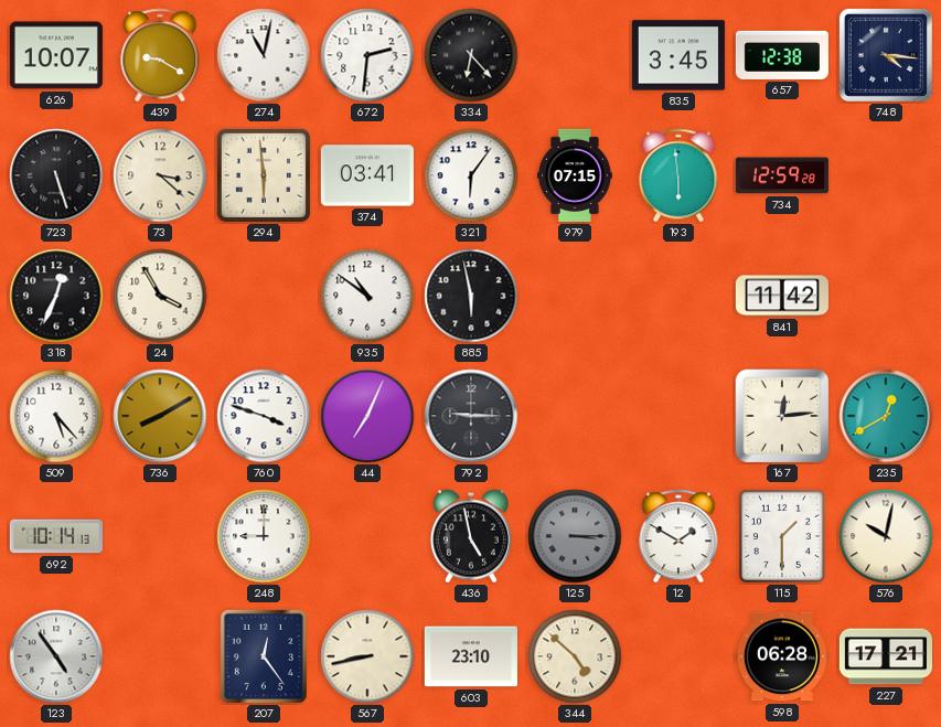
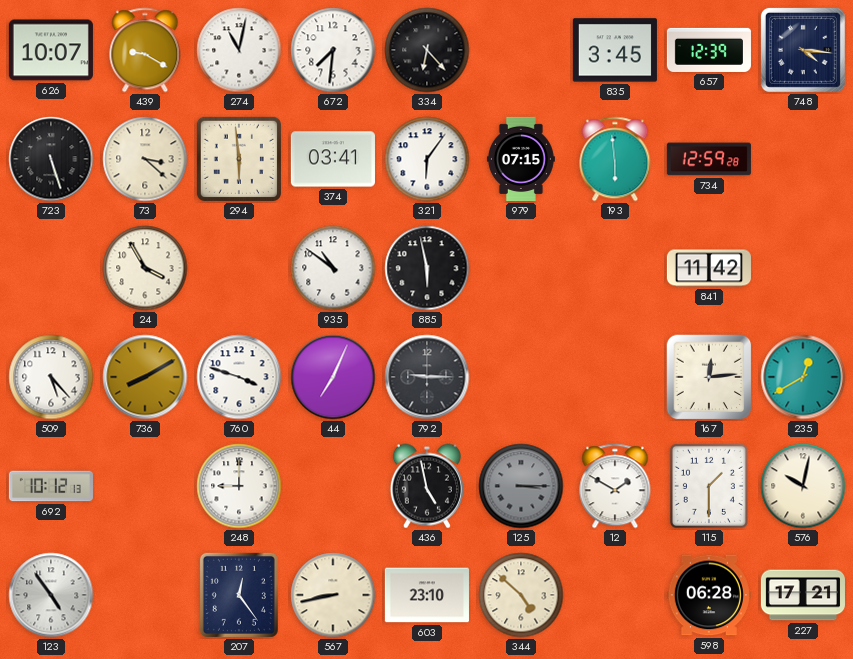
672: 2:31 -> 7:31
657: 12:38 -> 12:39
318: 12:34 -> none
692: 10:14 -> 10:12
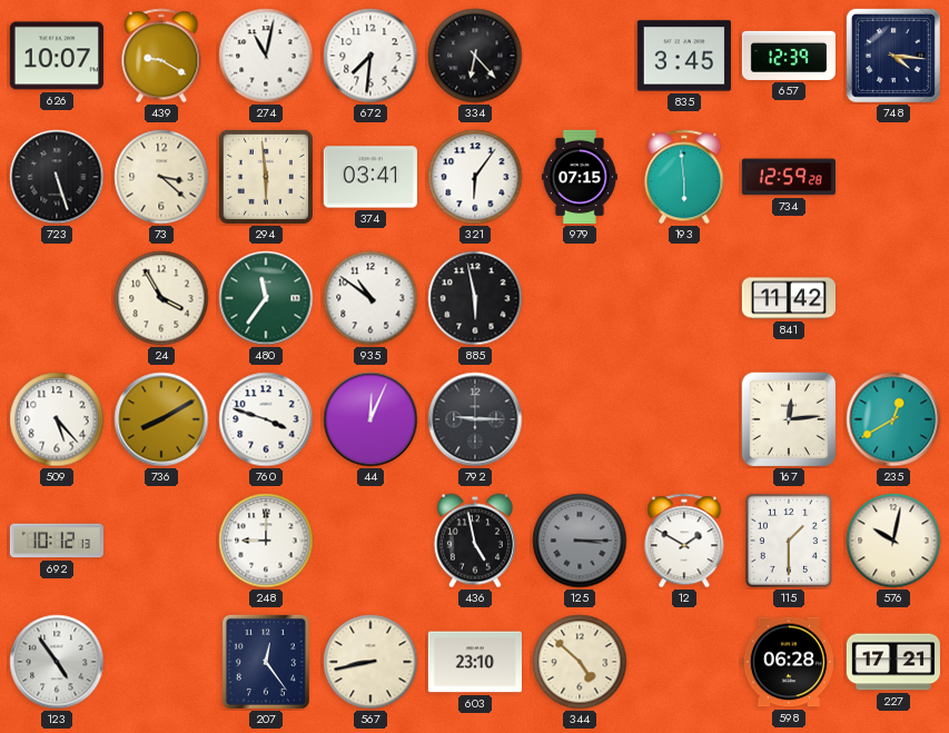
480: none -> 11:36
44: 7:04 -> 12:04
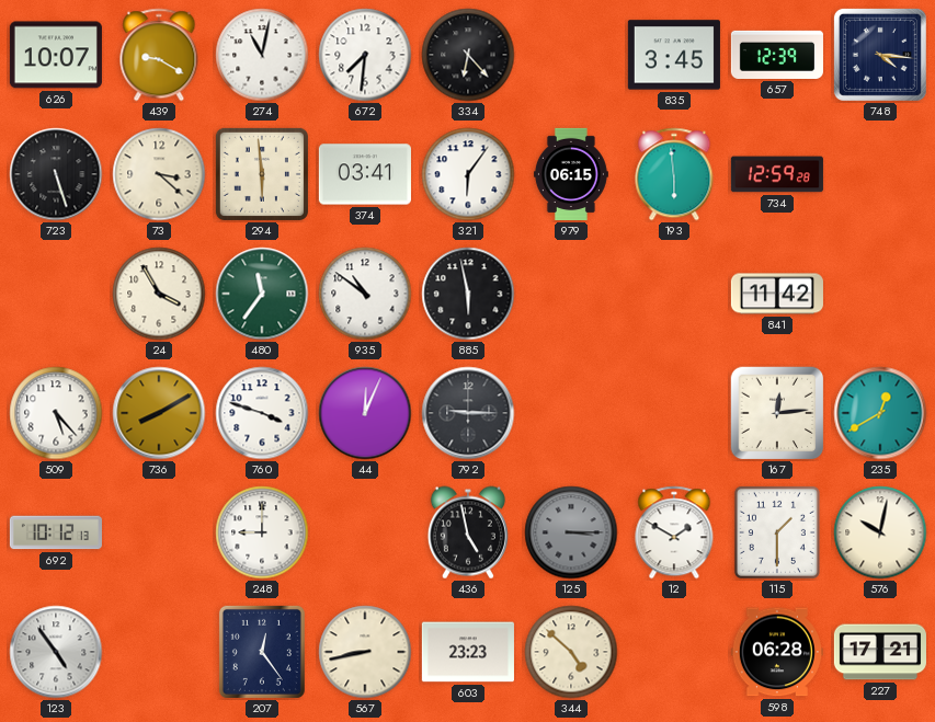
979: 07:15 -> 06:15
603: 23:10 -> 23:23
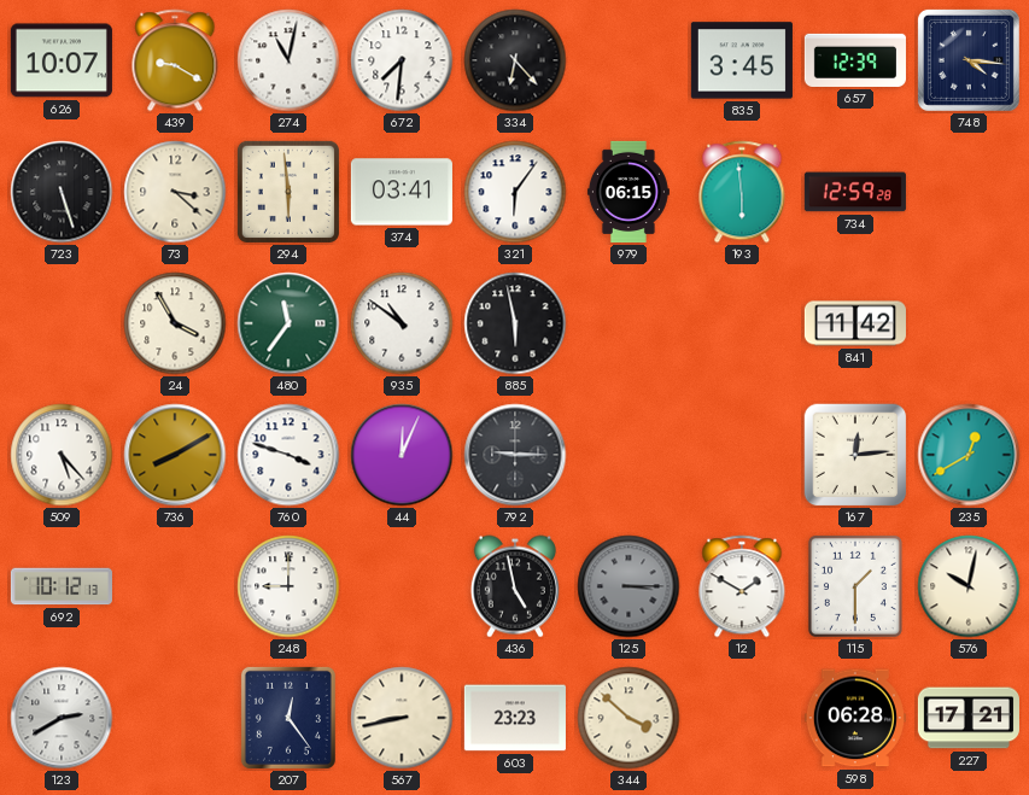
123: 4:54 -> 2:40
344: 4:52 -> 3:52
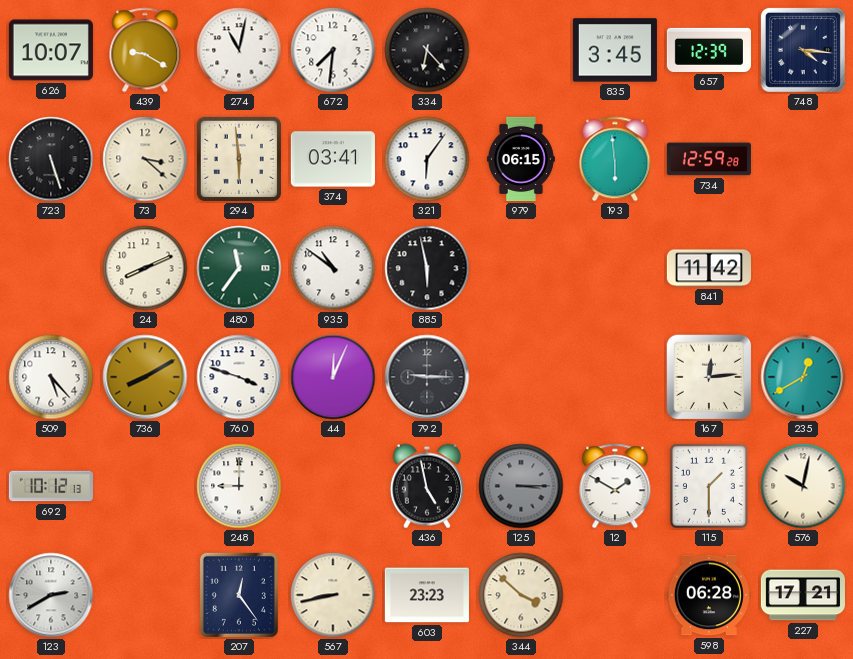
24: 3:55 -> 8:11
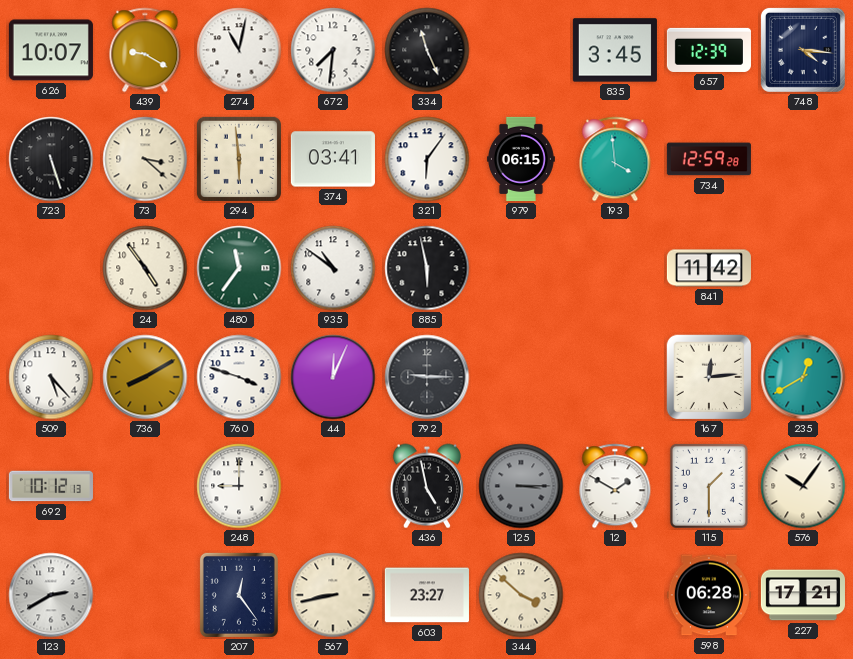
334: 6:23 -> 11:26
193: 5:59 -> 3:59
24: 8:11 -> 4:54
576: 10:02 -> 10:06
603: 23:23 -> 23:27
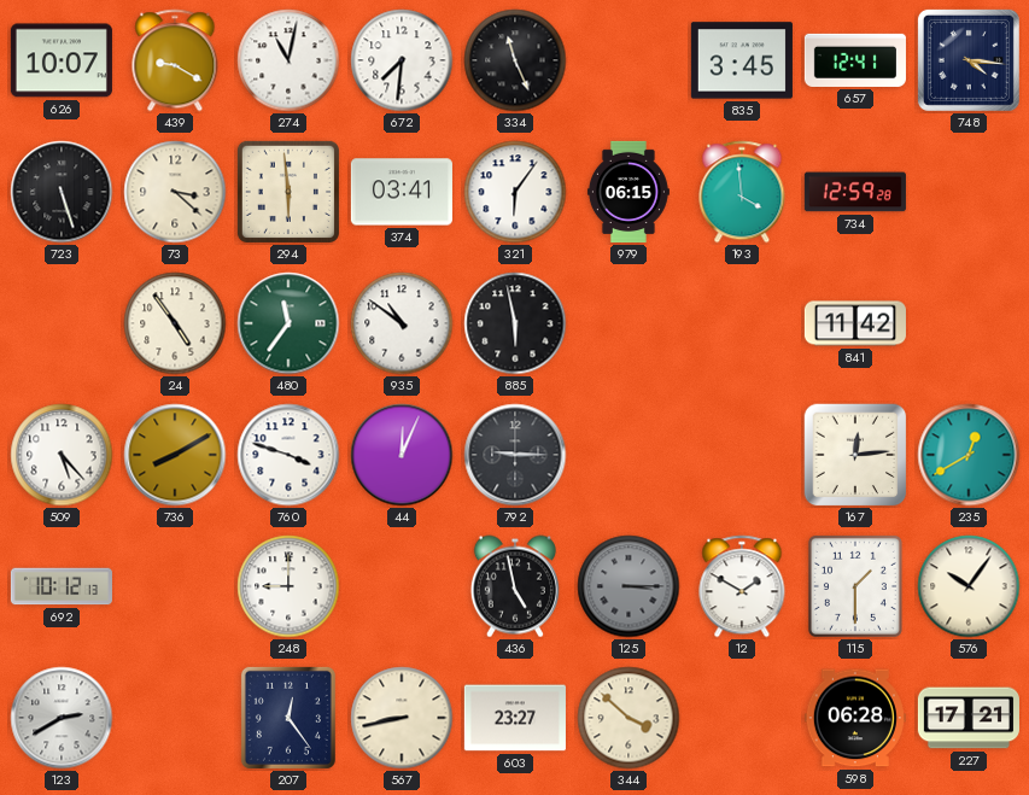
657: 12:39 -> 12:41
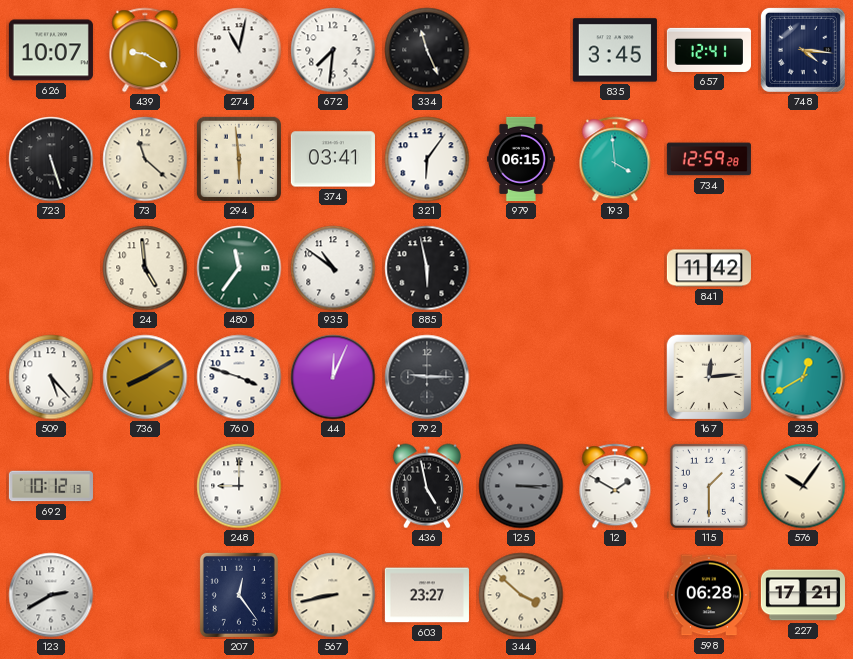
73: 3:22 -> 11:22
24: 4:54 -> 4:59
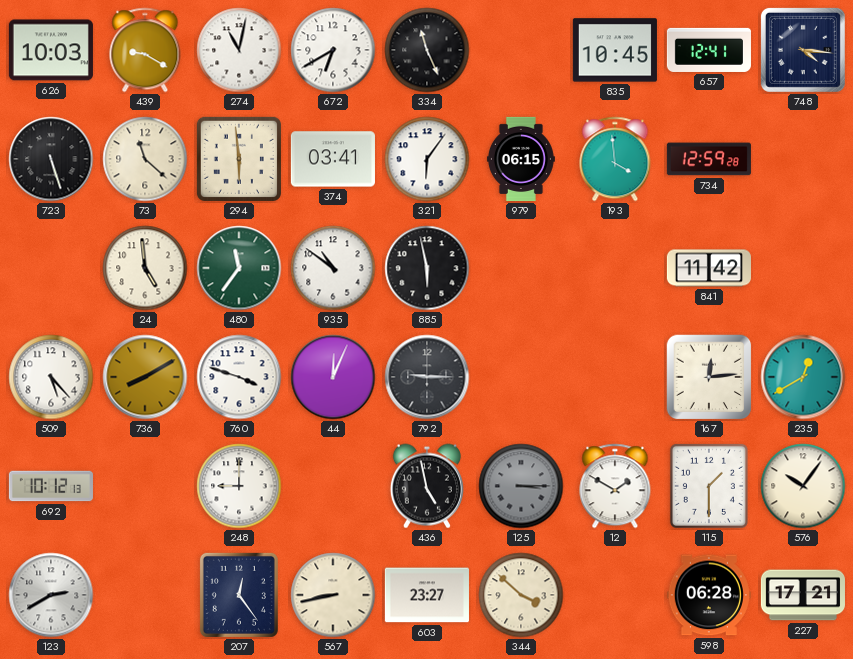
626: 10:07 -> 10:03
672: 7:31 -> 6:40
835: 3:45 -> 10:45
